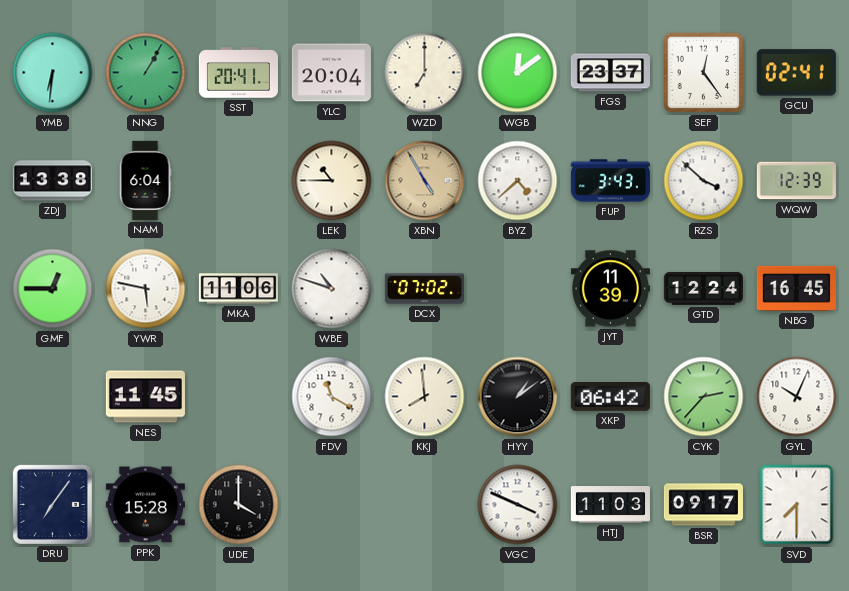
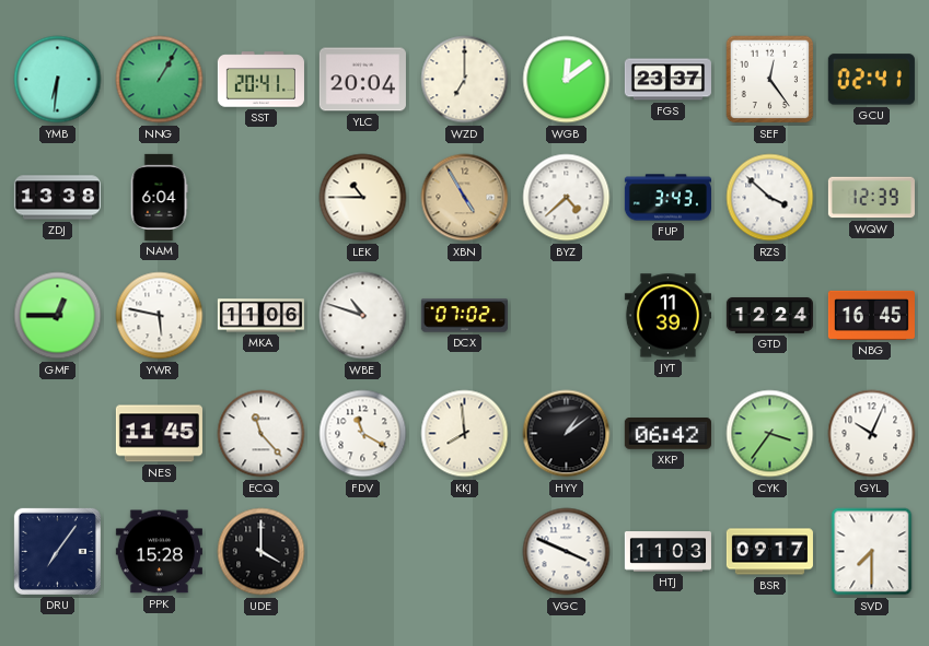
ECQ: none -> 11:23
CYK: 2:37 -> 3:36
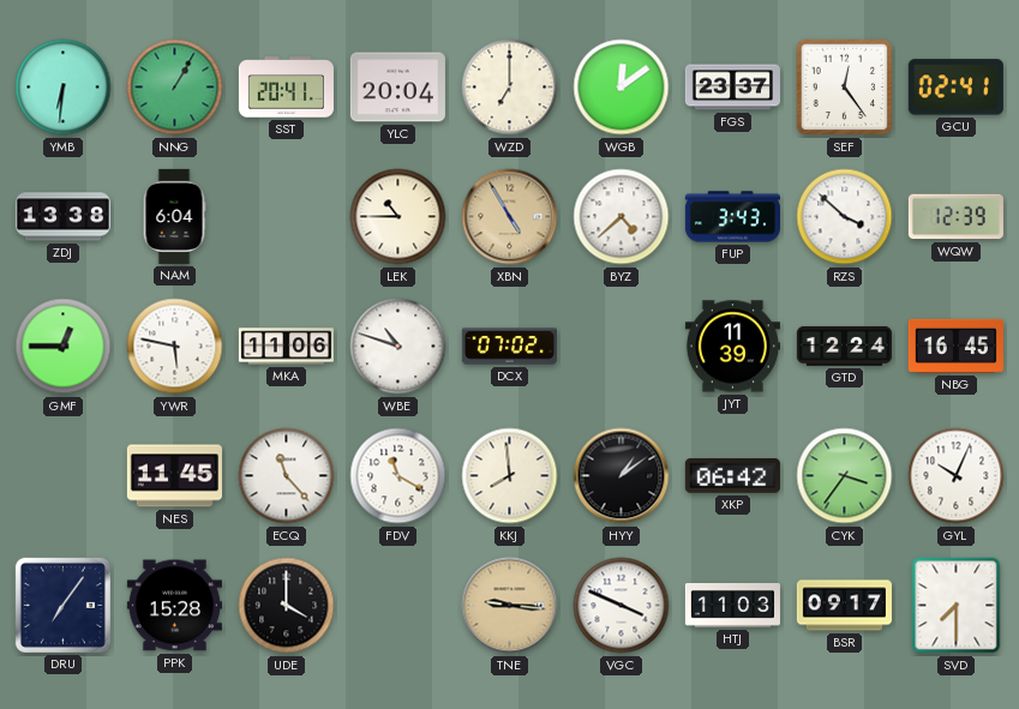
TNE: none -> 9:16
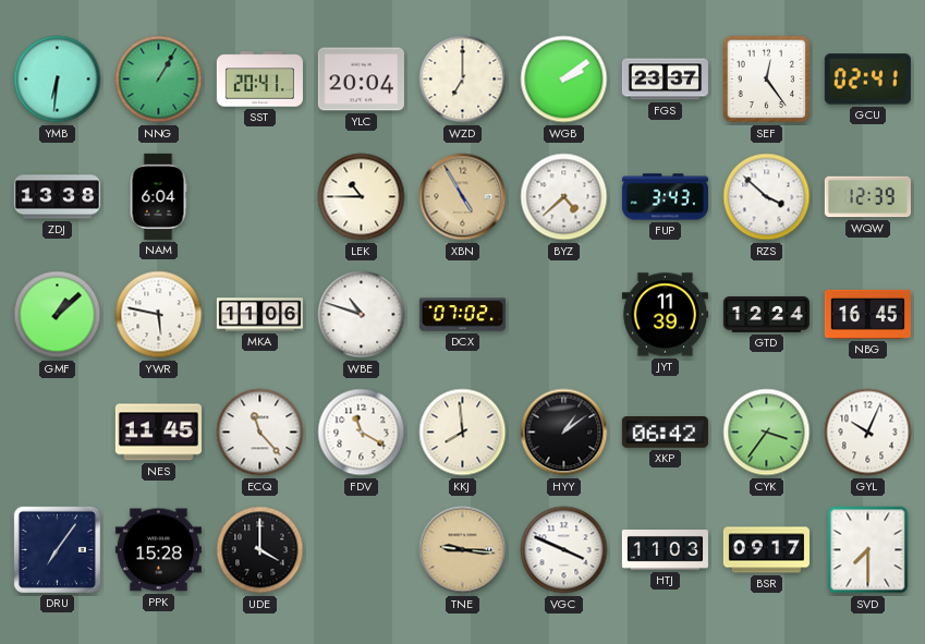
WGB: 12:09 -> 2:09
GMF: 12:45 -> 1:08
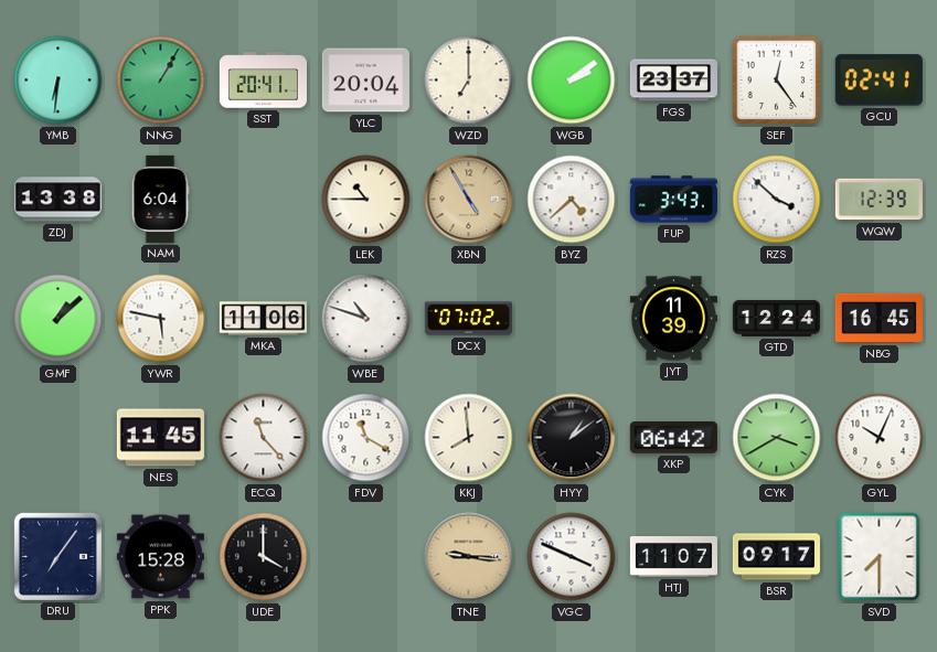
CYK: 3:36 -> 3:40
HTJ: 11:03 -> 11:07
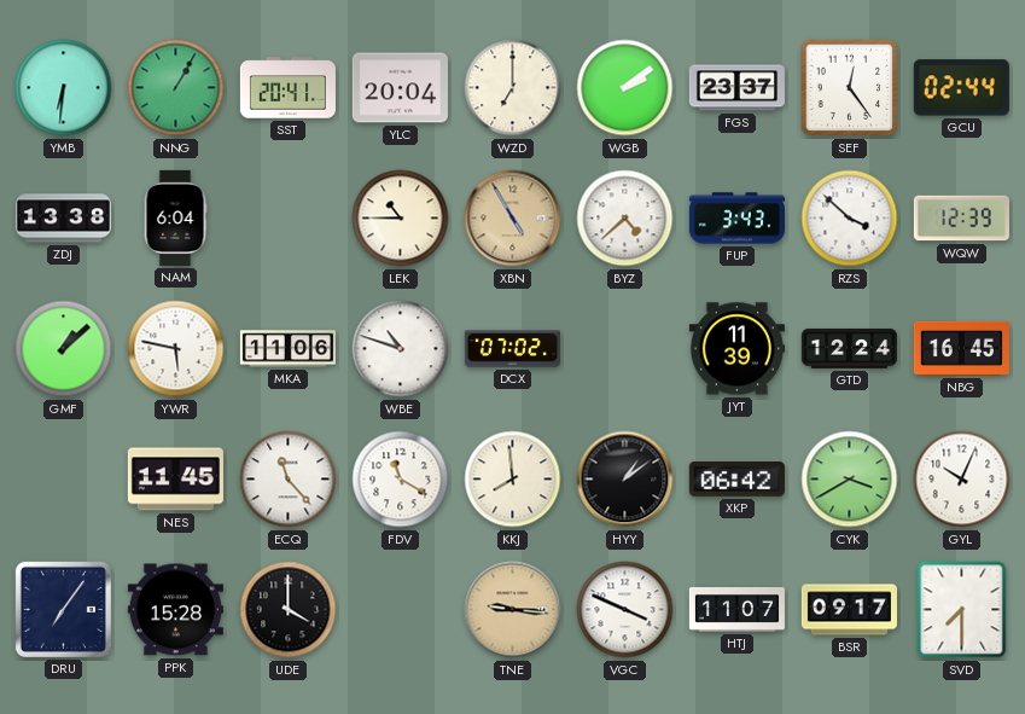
GCU: 02:41 -> 02:44
